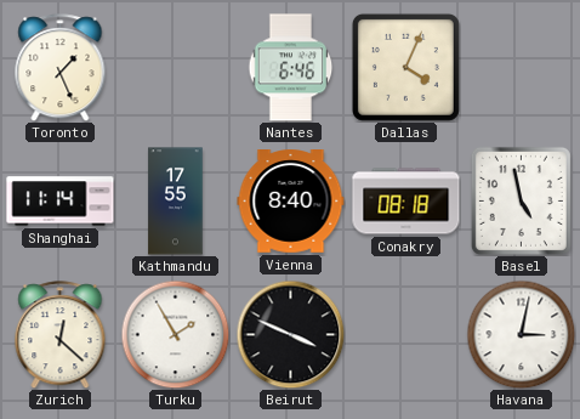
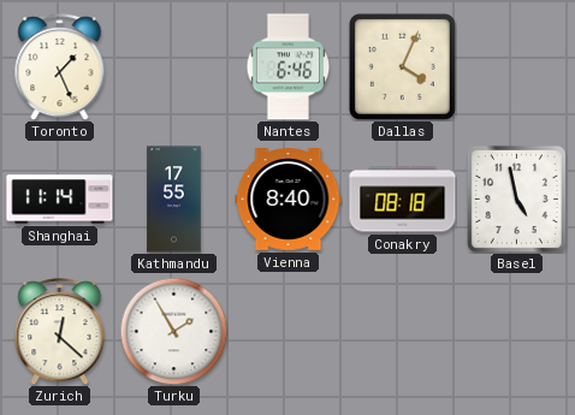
Beirut: 3:49 -> none
Havana: 3:02 -> none
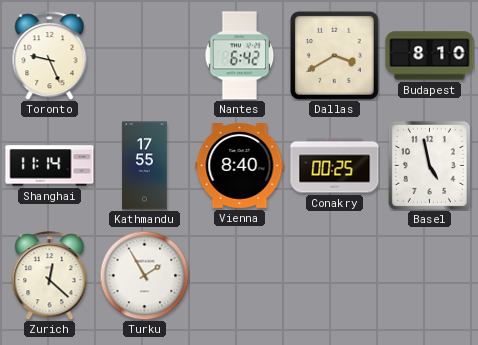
Toronto: 1:26 -> 9:26
Nantes: 6:46 -> 6:42
Dallas: 4:04 -> 3:40
Budapest: none -> 8:10
Conakry: 08:18 -> 00:25
